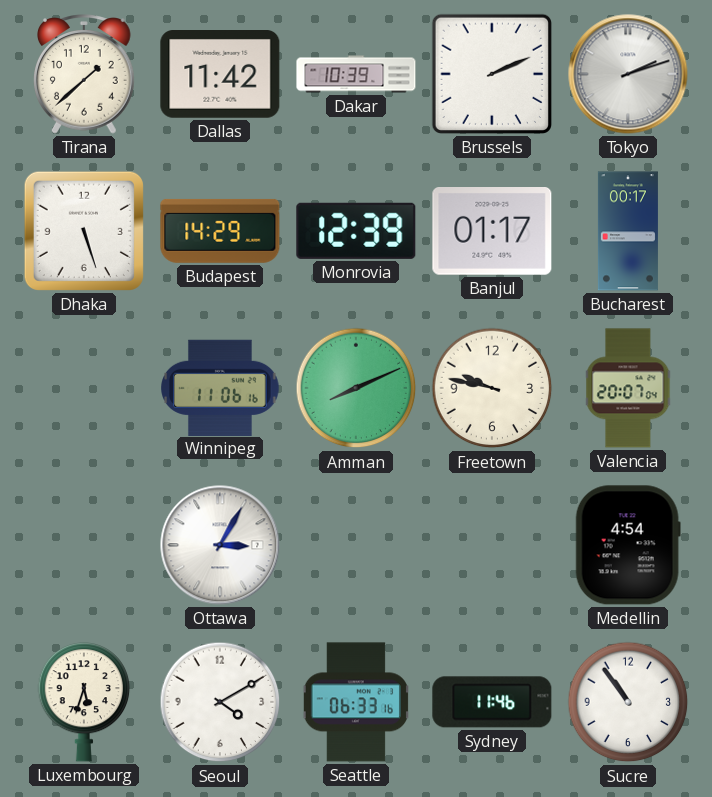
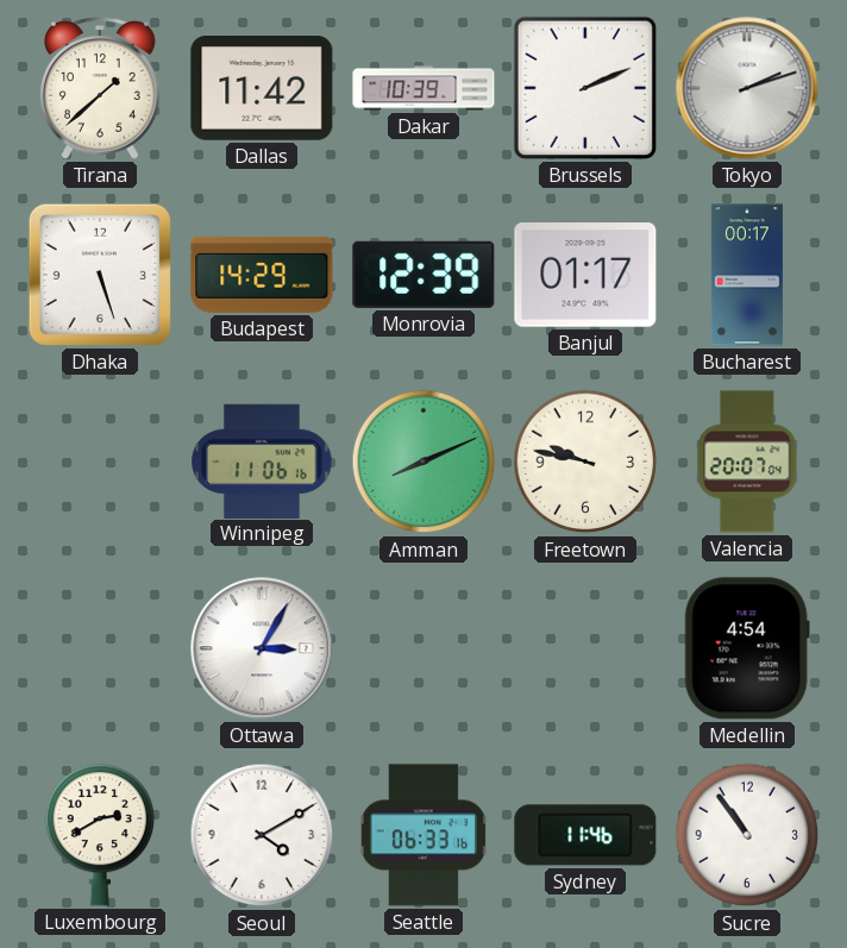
Luxembourg: 5:33 -> 2:40
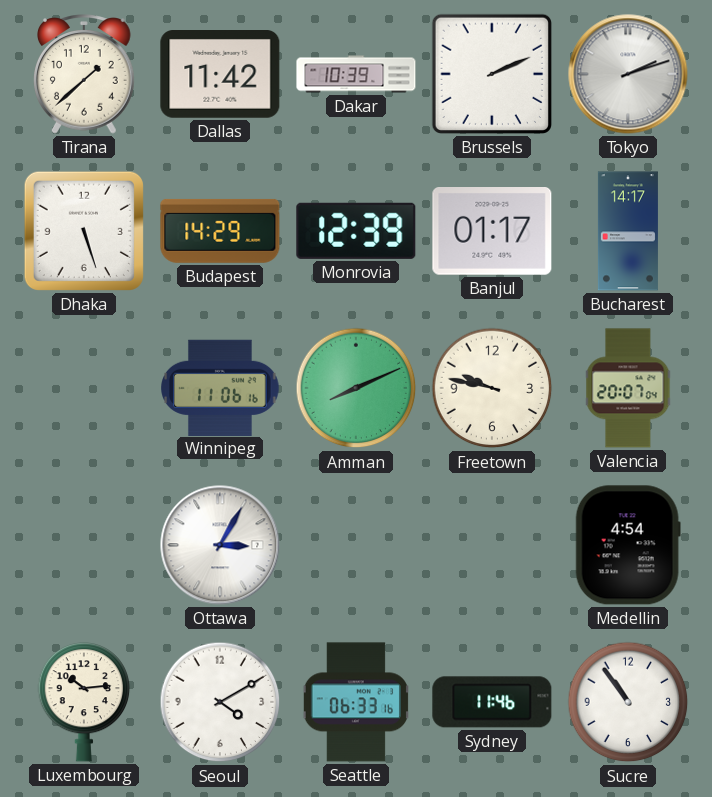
Bucharest: 00:17 -> 14:17
Luxembourg: 2:40 -> 10:14
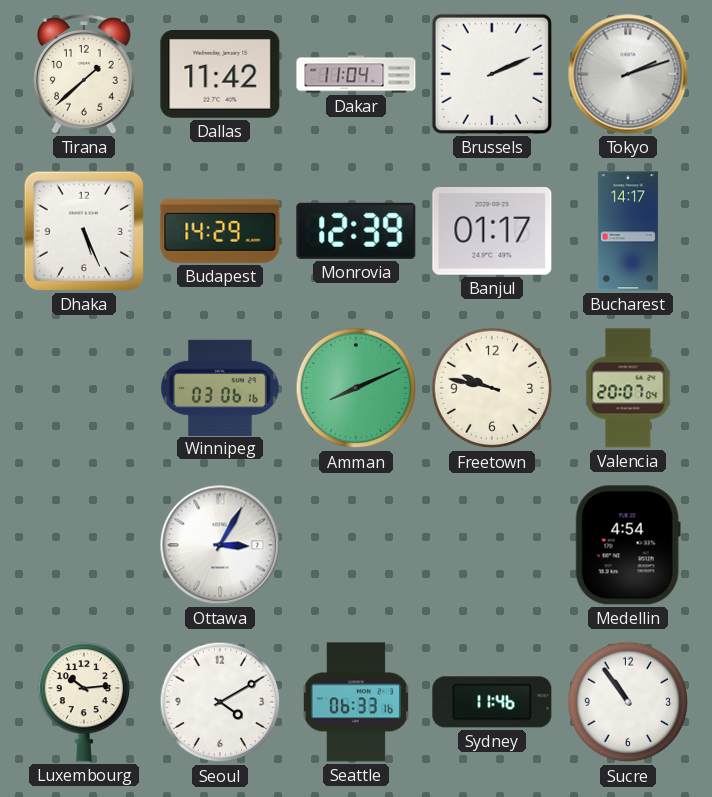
Dakar: 10:39 -> 11:04
Dhaka: 5:27 -> 5:26
Winnipeg: 11:06 -> 03:06
